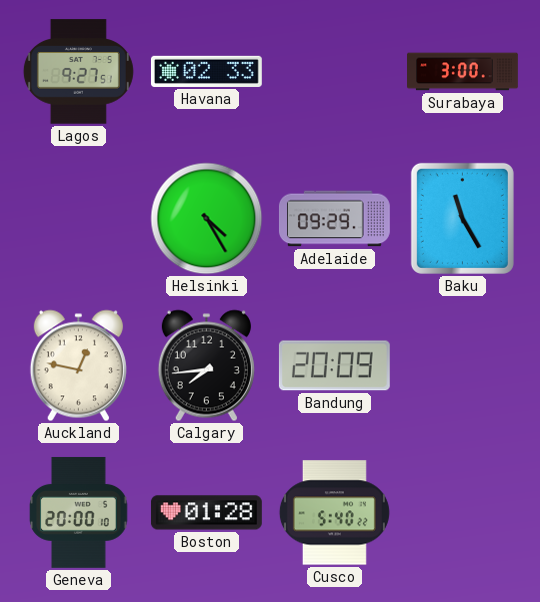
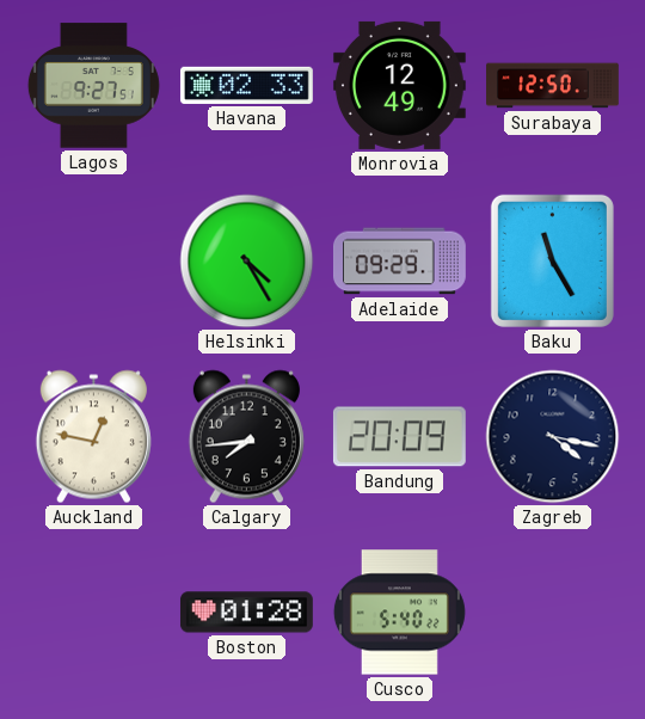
Monrovia: none -> 12:49
Surabaya: 3:00 -> 12:50
Zagreb: none -> 4:17
Geneva: 20:00 -> none
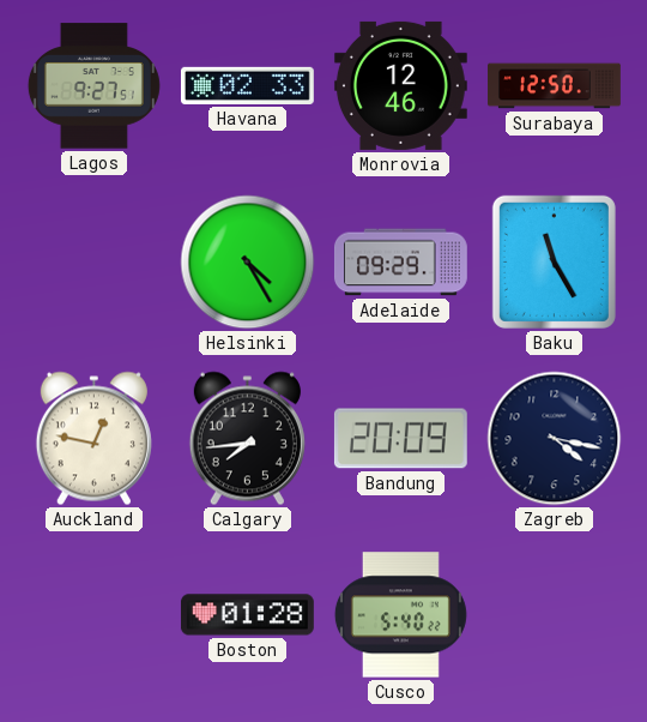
Monrovia: 12:49 -> 12:46
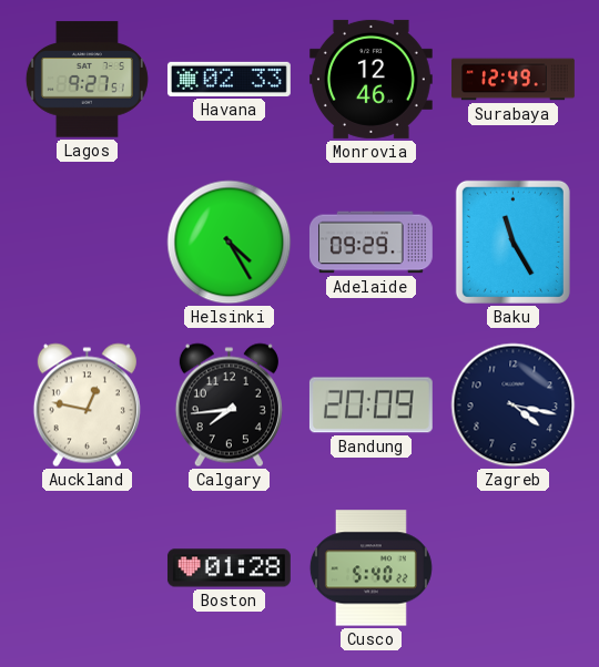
Surabaya: 12:50 -> 12:49
